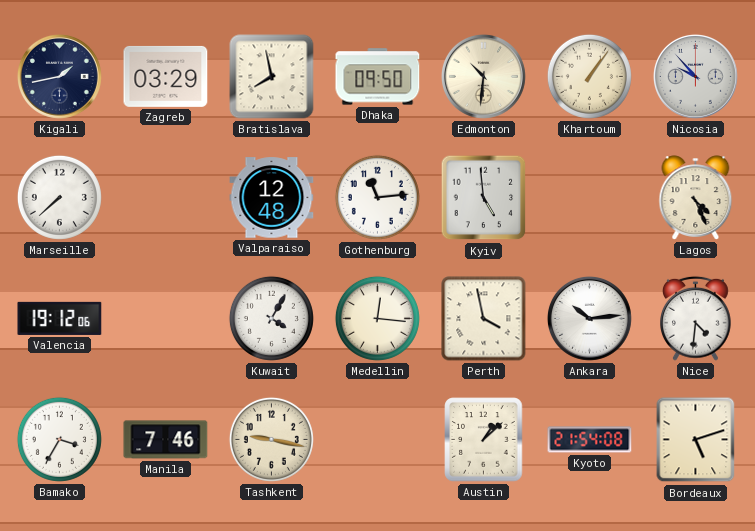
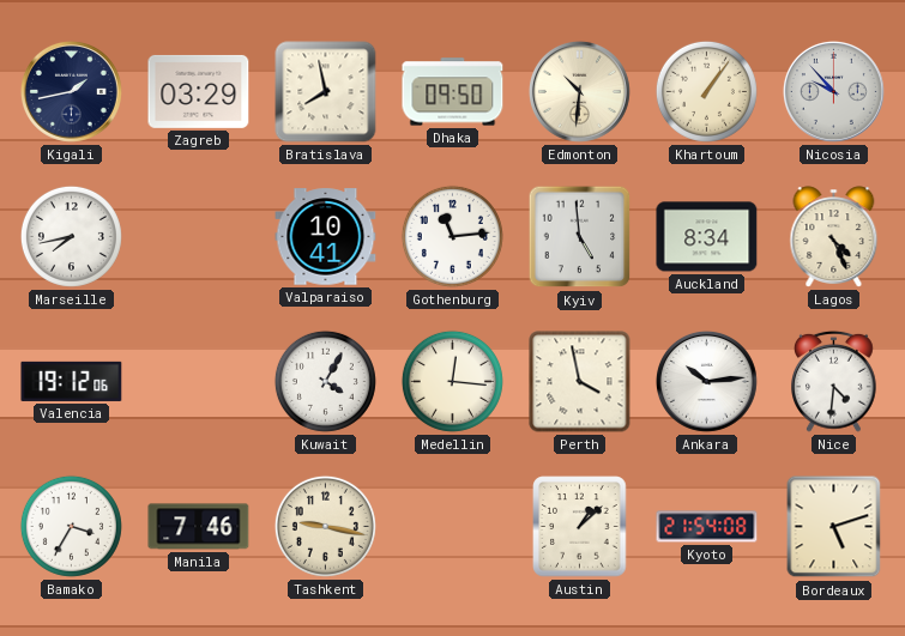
Marseille: 7:38 -> 7:43
Valparaiso: 12:48 -> 10:41
Auckland: none -> 8:34
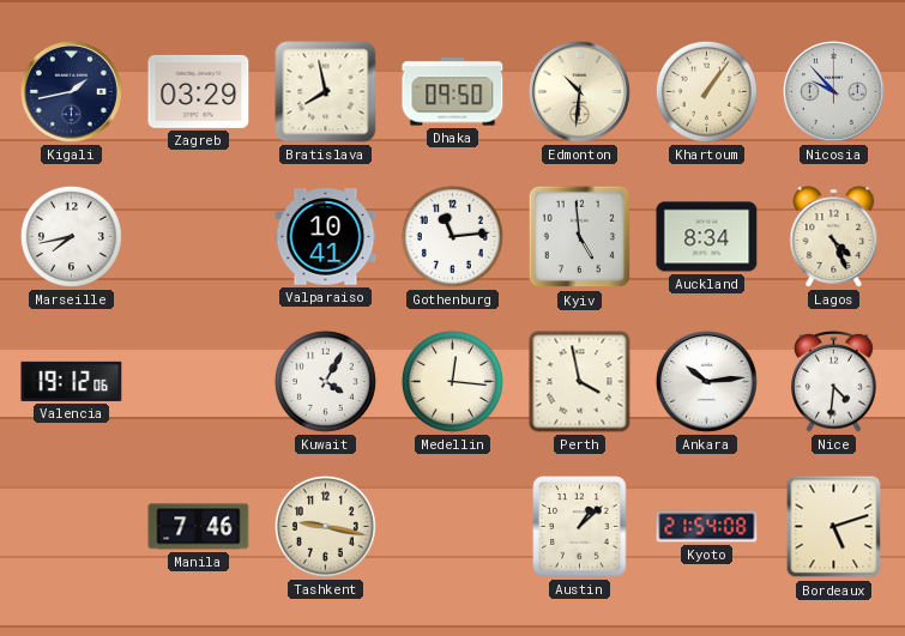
Bamako: 3:35 -> none
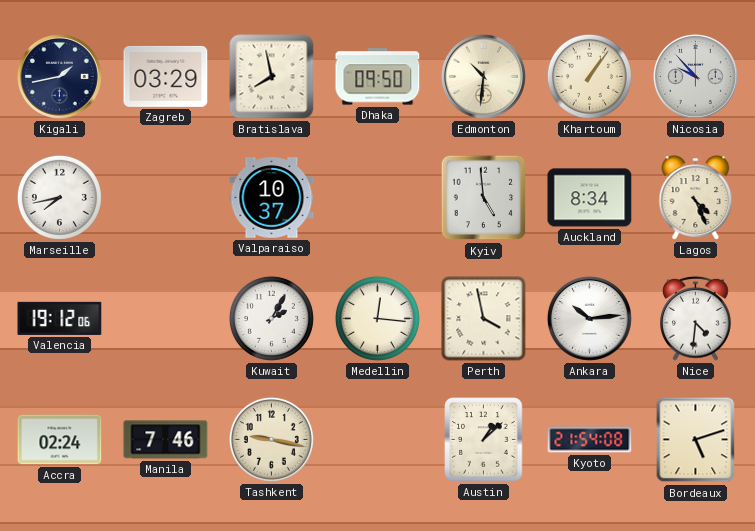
Valparaiso: 10:41 -> 10:37
Gothenburg: 11:14 -> none
Kuwait: 4:05 -> 2:05
Accra: none -> 02:24
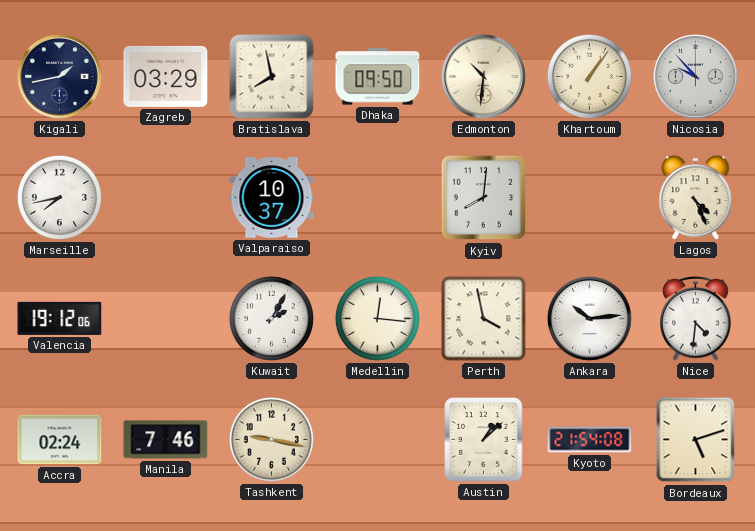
Kyiv: 4:59 -> 8:01
Auckland: 8:34 -> none
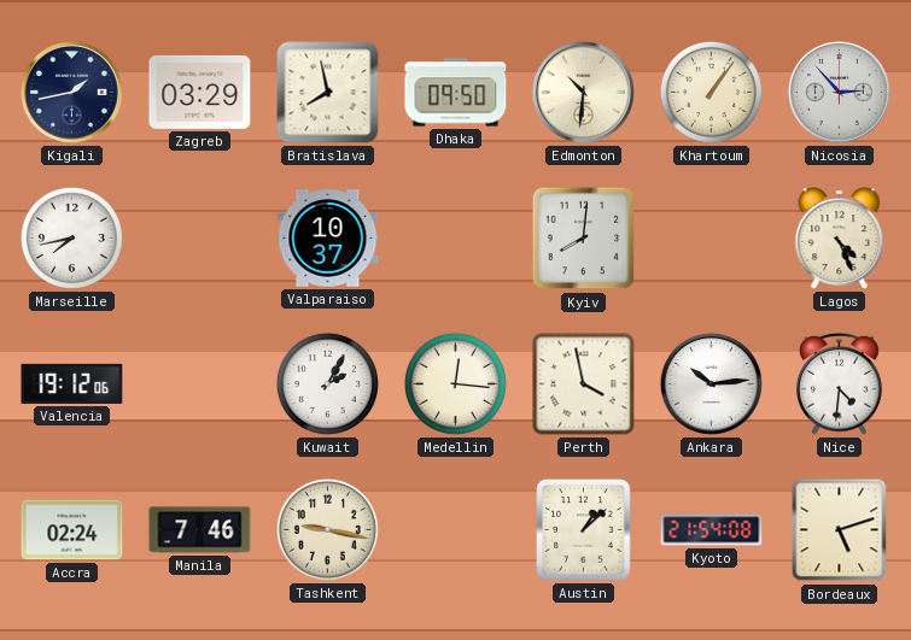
Nicosia: 9:53 -> 2:53
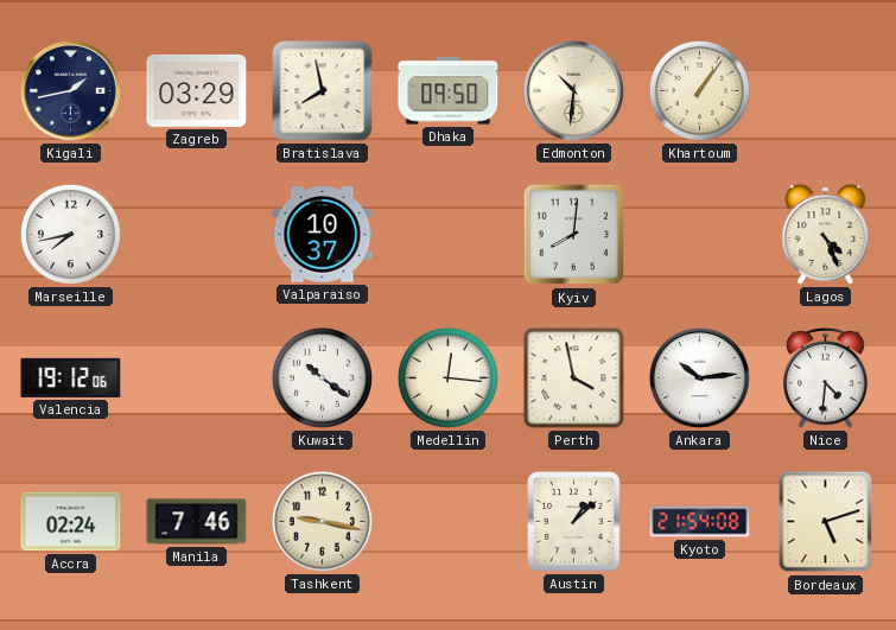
Nicosia: 2:53 -> none
Kuwait: 2:05 -> 10:21
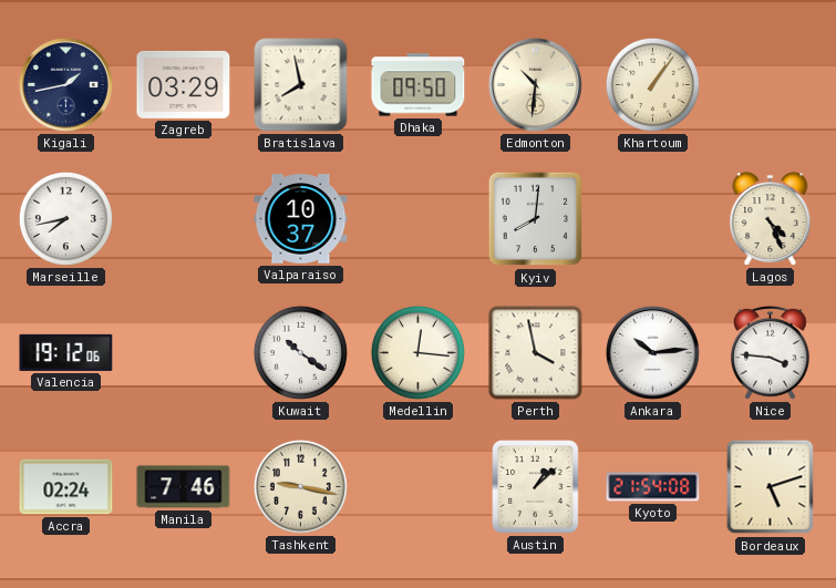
Nice: 4:31 -> 3:46
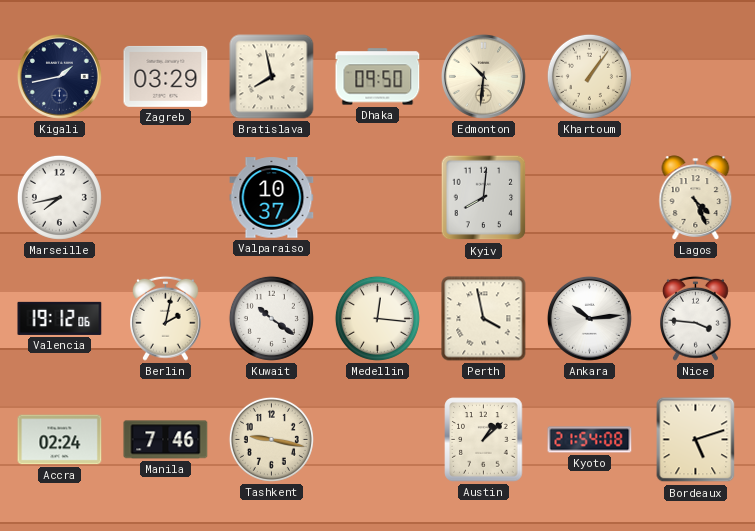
Berlin: none -> 2:02
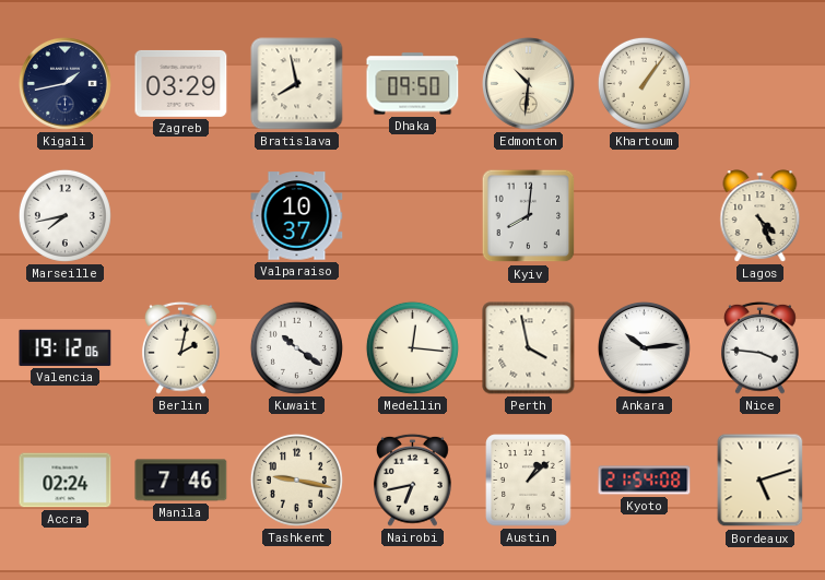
Nairobi: none -> 6:43
